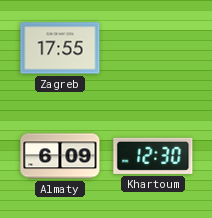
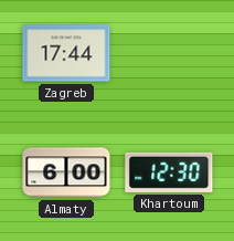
Zagreb: 17:55 -> 17:44
Almaty: 6:09 -> 6:00
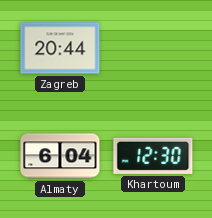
Zagreb: 17:44 -> 20:44
Almaty: 6:00 -> 6:04
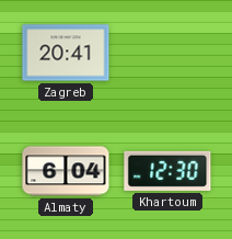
Zagreb: 20:44 -> 20:41
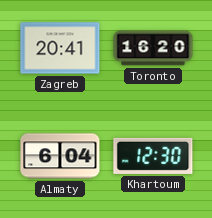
Toronto: none -> 16:20
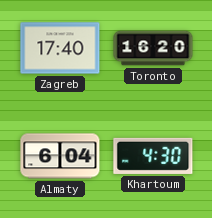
Zagreb: 20:41 -> 17:40
Khartoum: 12:30 -> 4:30
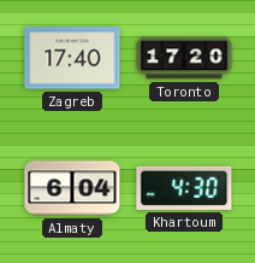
Toronto: 16:20 -> 17:20
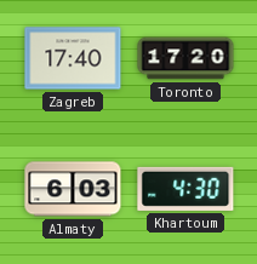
Almaty: 6:04 -> 6:03
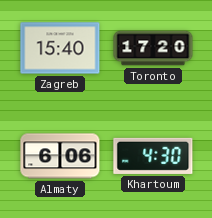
Zagreb: 17:40 -> 15:40
Almaty: 6:03 -> 6:06
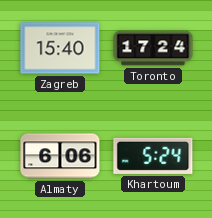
Toronto: 17:20 -> 17:24
Khartoum: 4:30 -> 5:24
